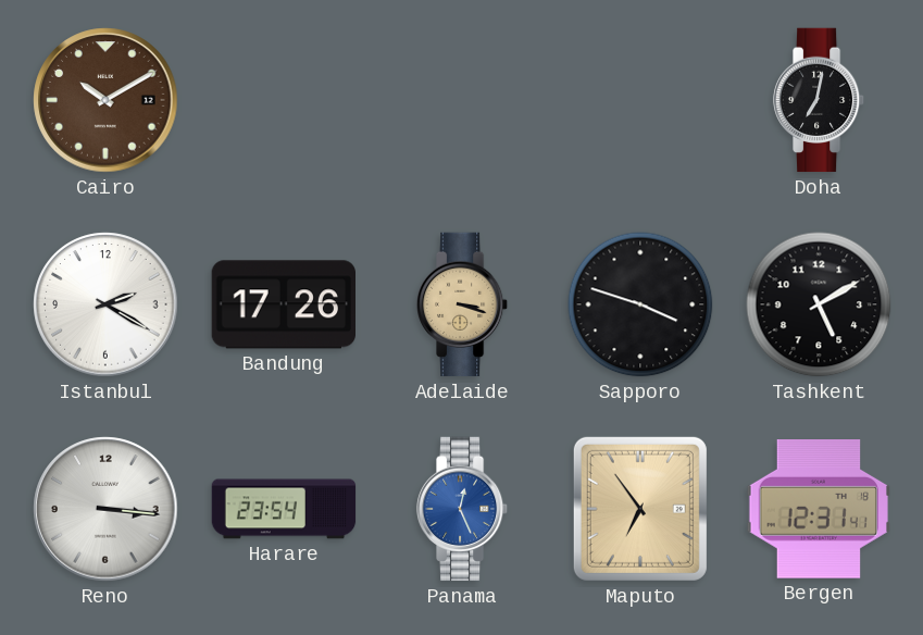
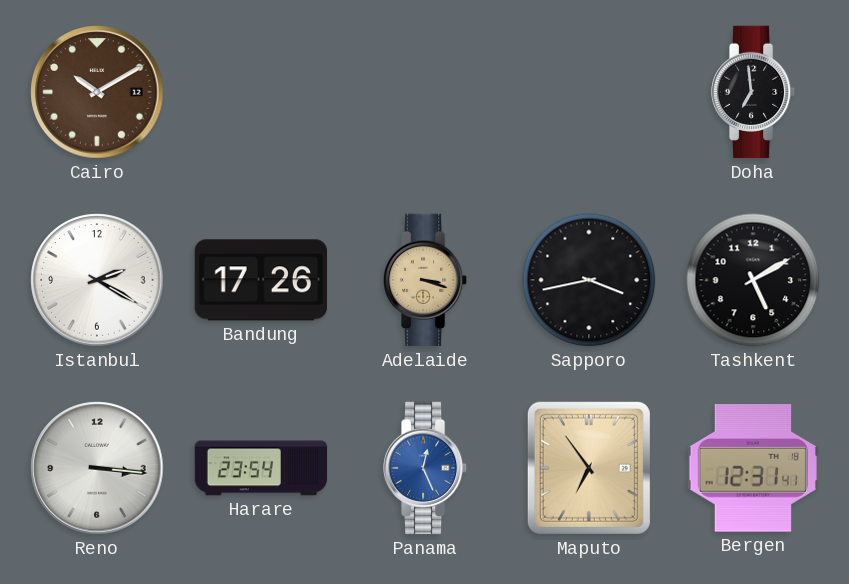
Doha: 7:02 -> 6:59
Sapporo: 3:48 -> 3:43
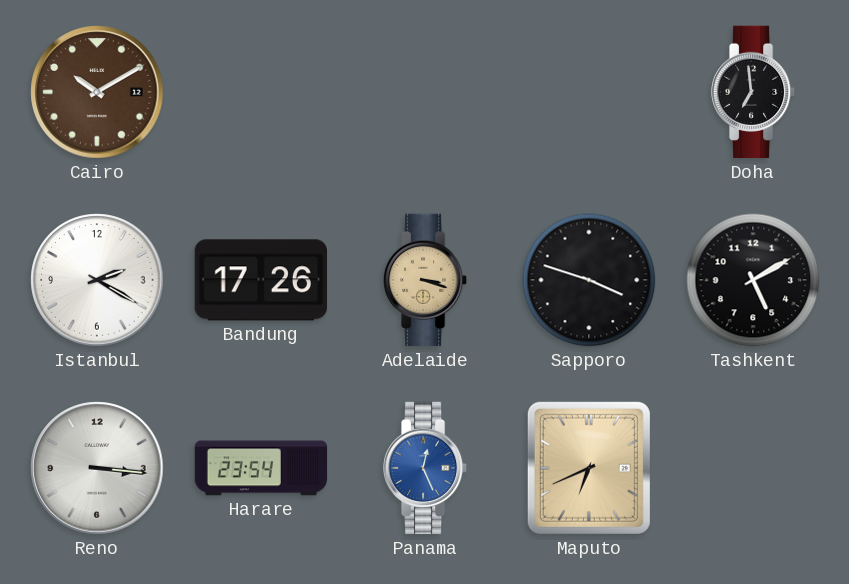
Sapporo: 3:43 -> 3:48
Maputo: 6:54 -> 6:41
Bergen: 12:31 -> none
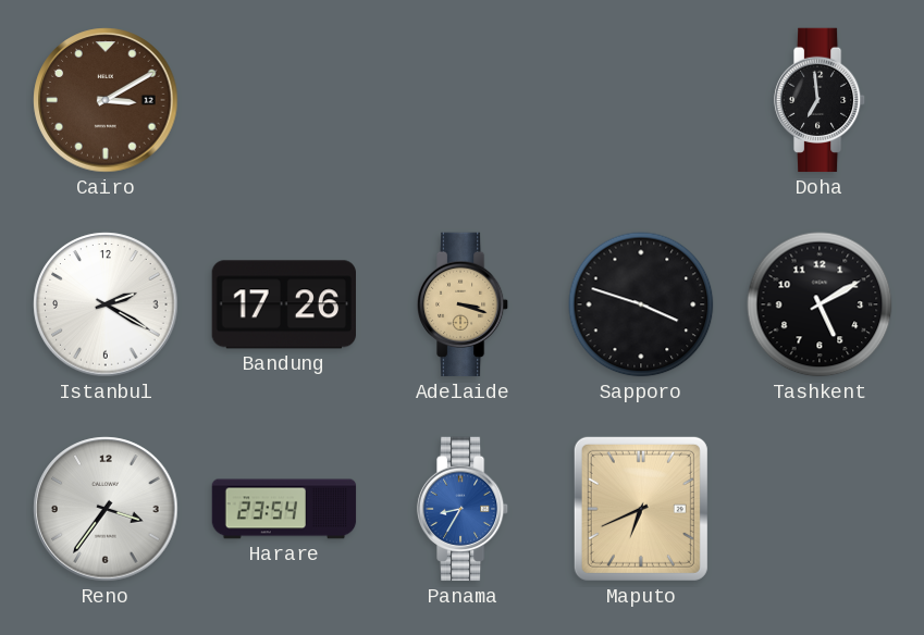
Cairo: 10:10 -> 3:10
Reno: 3:16 -> 3:36
Panama: 12:26 -> 8:35
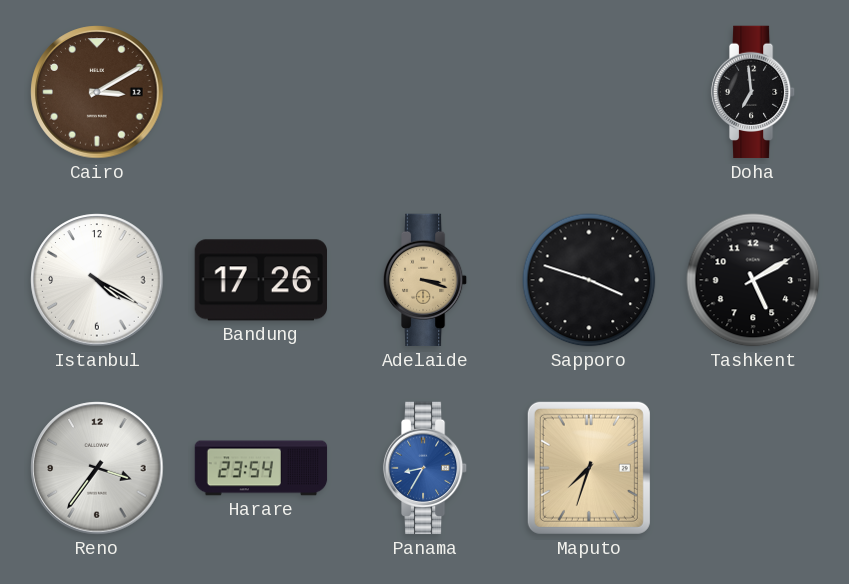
Istanbul: 2:20 -> 4:20
Maputo: 6:41 -> 7:33
